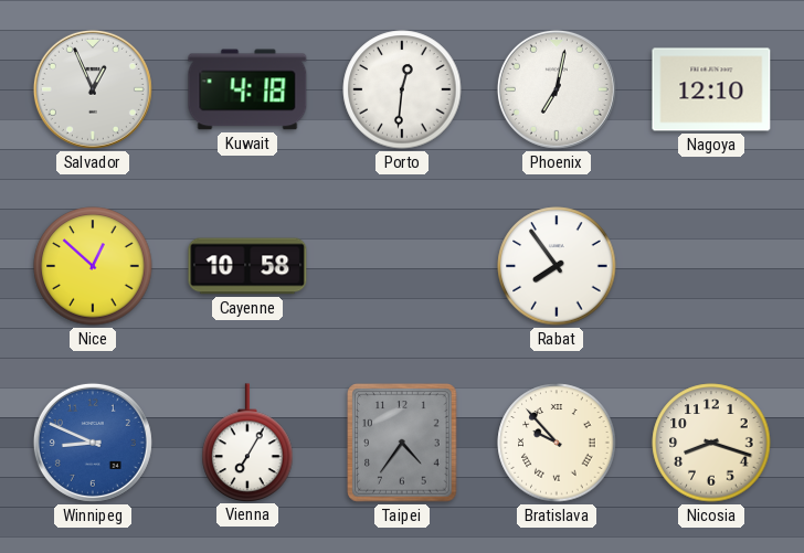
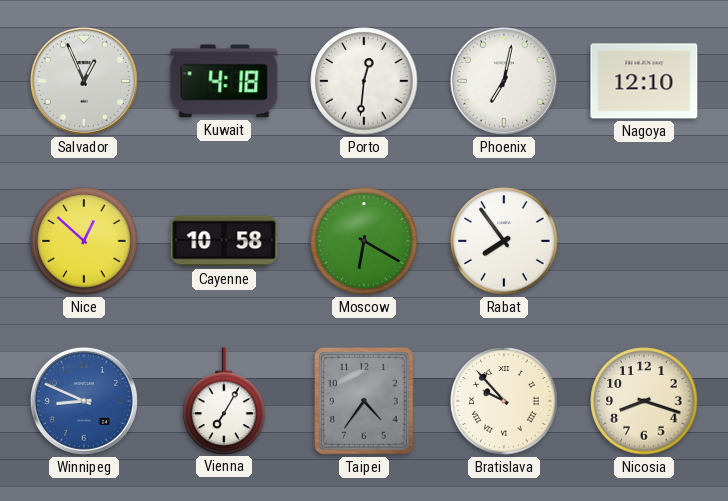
Moscow: none -> 6:20
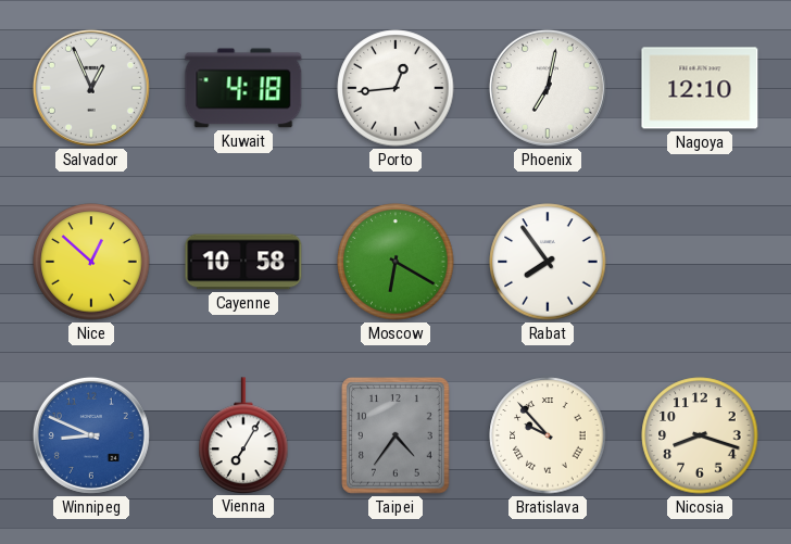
Porto: 12:31 -> 12:44
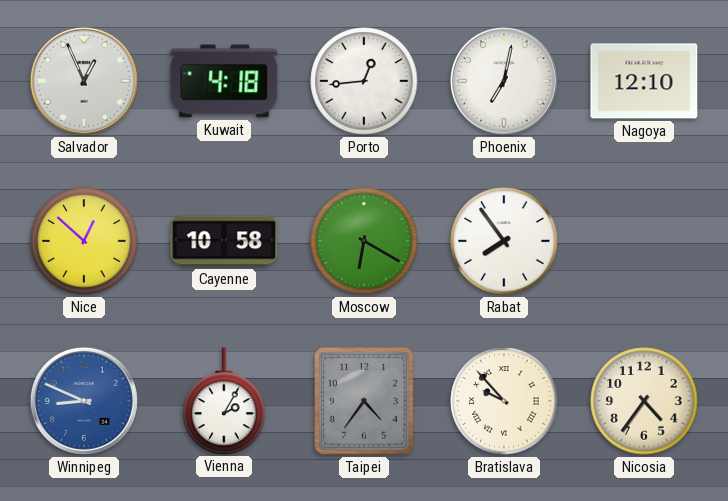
Vienna: 7:05 -> 2:05
Nicosia: 8:18 -> 4:36
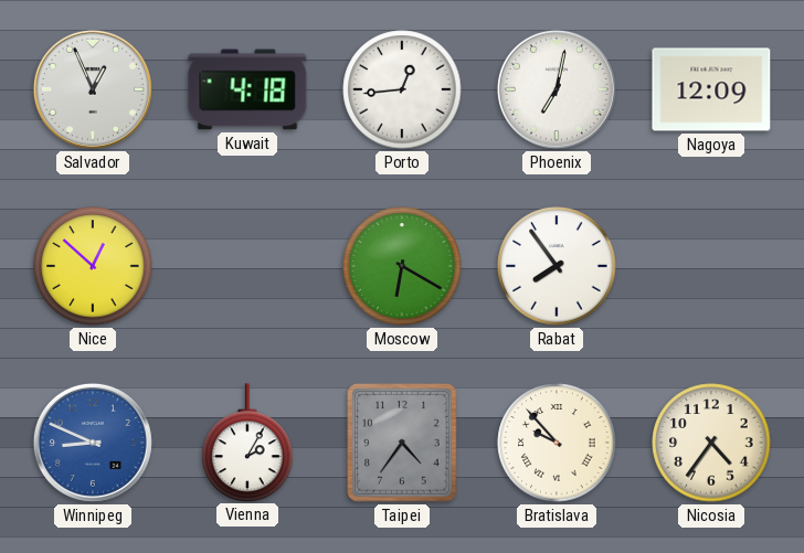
Nagoya: 12:10 -> 12:09
Cayenne: 10:58 -> none
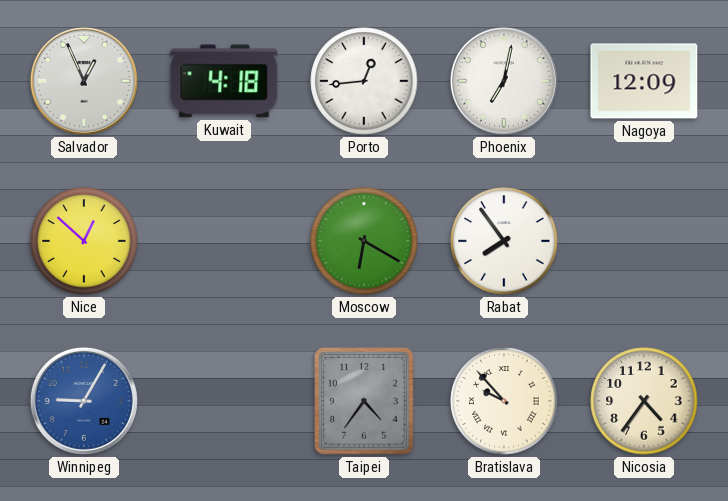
Winnipeg: 8:49 -> 9:05
Vienna: 2:05 -> none
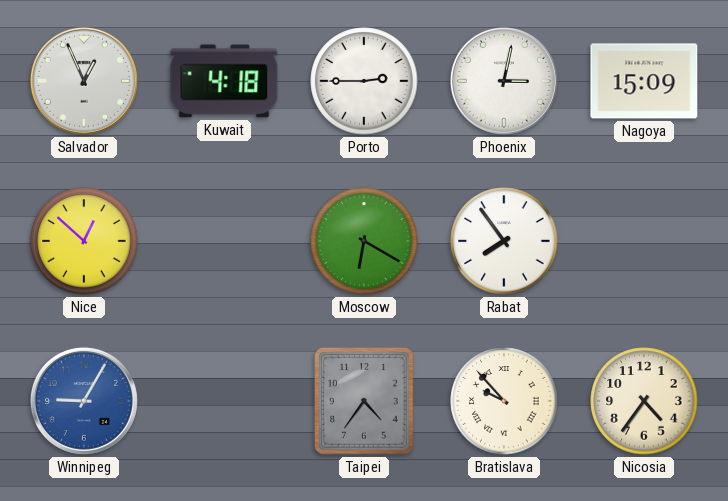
Porto: 12:44 -> 2:45
Phoenix: 7:02 -> 3:02
Nagoya: 12:09 -> 15:09
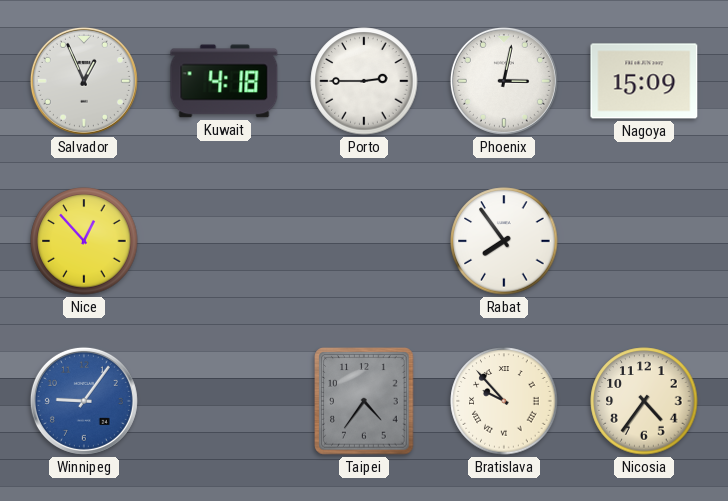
Nice: 12:52 -> 12:53
Moscow: 6:20 -> none
Winnipeg: 9:05 -> 9:06
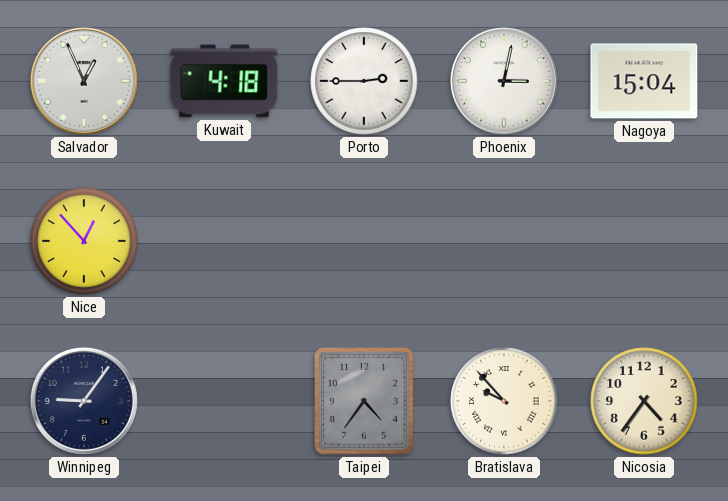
Nagoya: 15:09 -> 15:04
Rabat: 7:54 -> none
Winnipeg dial: blue -> navy
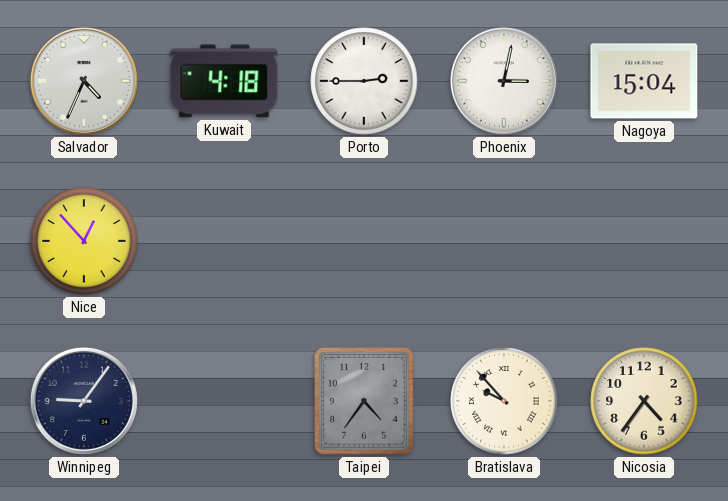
Salvador: 12:56 -> 4:34
